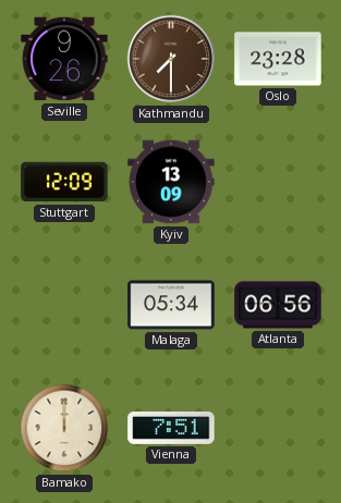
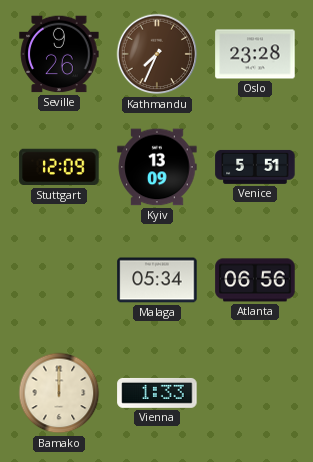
Kathmandu: 7:30 -> 7:34
Venice: none -> 5:51
Vienna: 7:51 -> 1:33
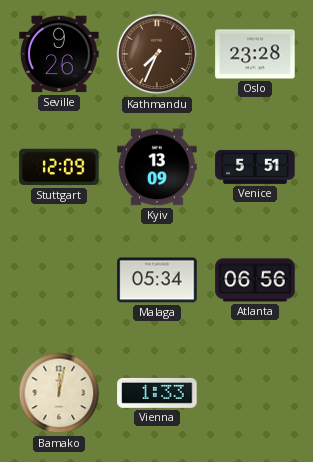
Bamako: 12:00 -> 12:02
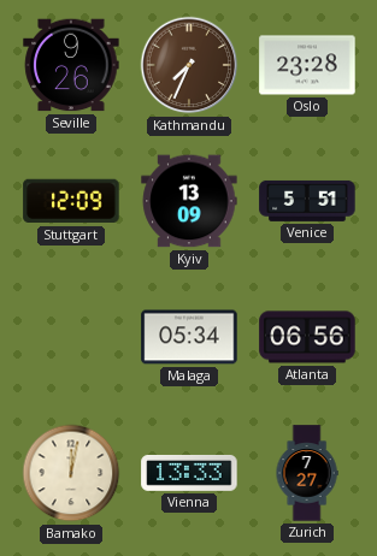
Vienna: 1:33 -> 13:33
Zurich: none -> 7:27
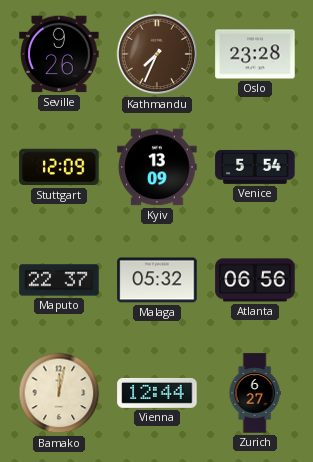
Venice: 5:51 -> 5:54
Maputo: none -> 22:37
Malaga: 05:34 -> 05:32
Vienna: 13:33 -> 12:44
Zurich: 7:27 -> 6:27
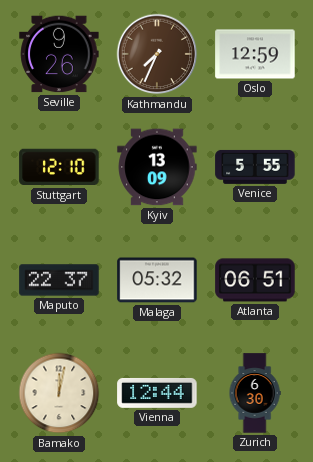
Oslo: 23:28 -> 12:59
Stuttgart: 12:09 -> 12:10
Venice: 5:54 -> 5:55
Atlanta: 06:56 -> 06:51
Zurich: 6:27 -> 6:30
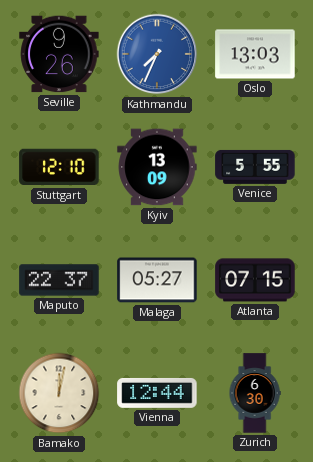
Kathmandu dial: brown -> blue
Oslo: 12:59 -> 13:03
Malaga: 05:32 -> 05:27
Atlanta: 06:51 -> 07:15
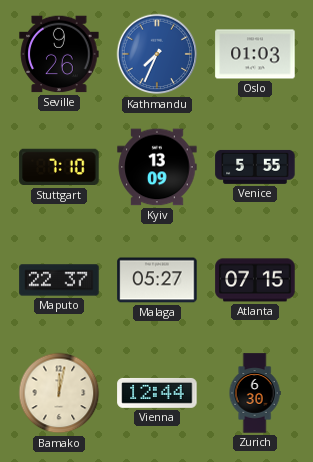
Oslo: 13:03 -> 01:03
Stuttgart: 12:10 -> 7:10
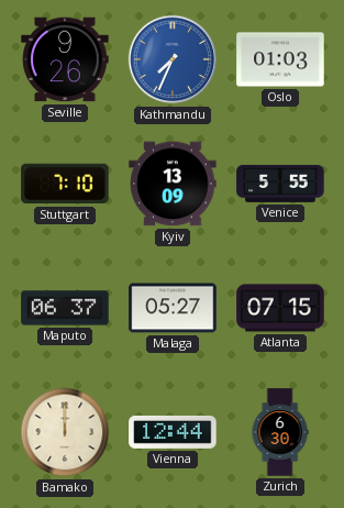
Maputo: 22:37 -> 06:37
Bamako: 12:02 -> 12:00
